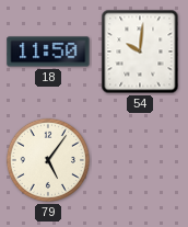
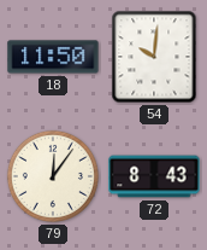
79: 5:06 -> 12:06
72: none -> 8:43
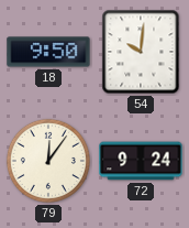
18: 11:50 -> 9:50
72: 8:43 -> 9:24
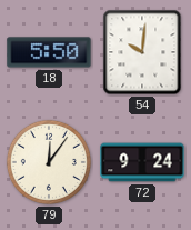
18: 9:50 -> 5:50
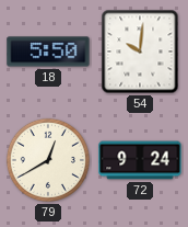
79: 12:06 -> 12:40
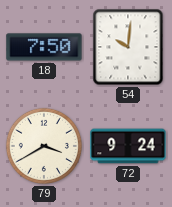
18: 5:50 -> 7:50
79: 12:40 -> 3:40
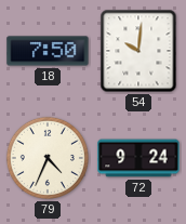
79: 3:40 -> 4:34
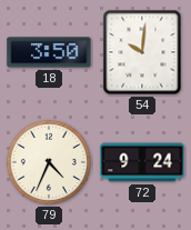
18: 7:50 -> 3:50
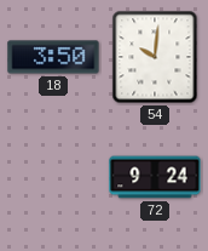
79: 4:34 -> none
